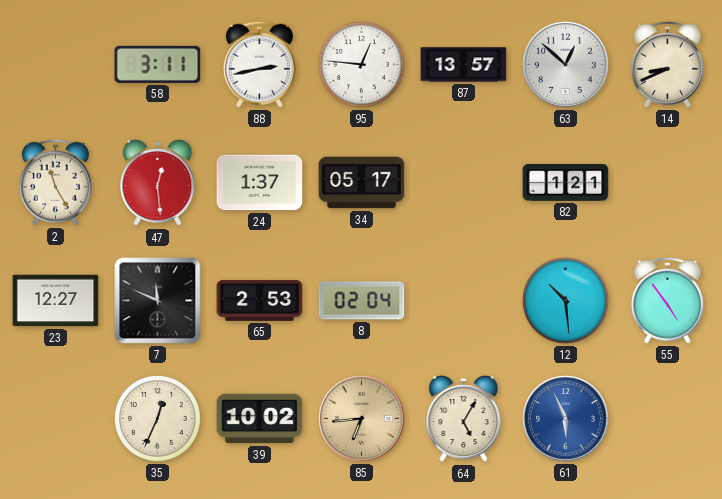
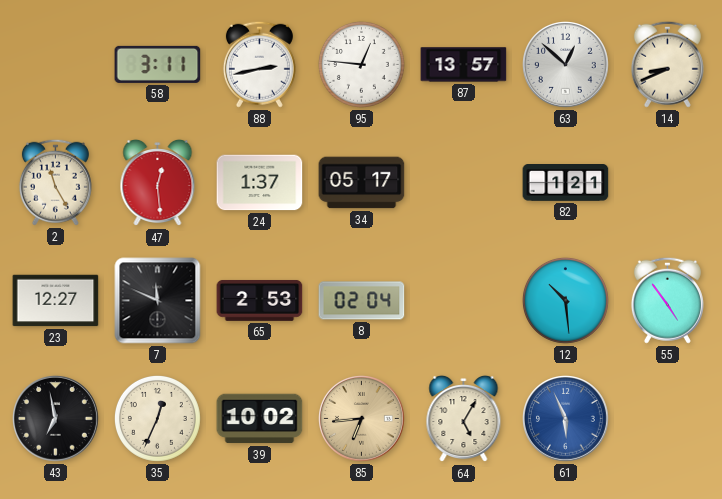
43: none -> 6:58
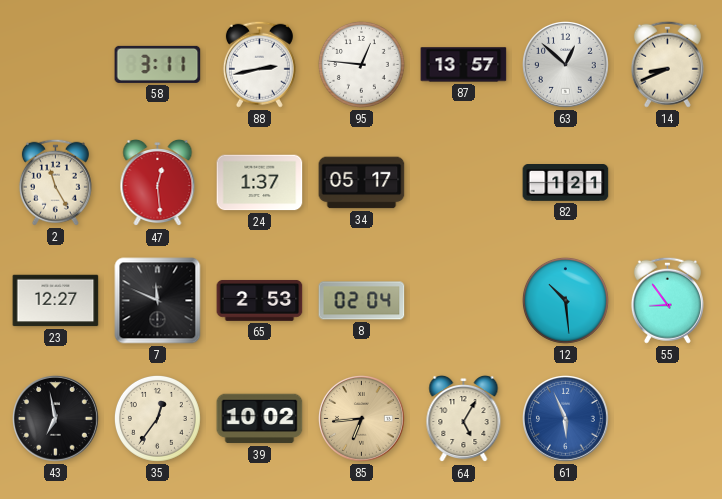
55: 4:54 -> 8:54
35: 12:34 -> 12:36
